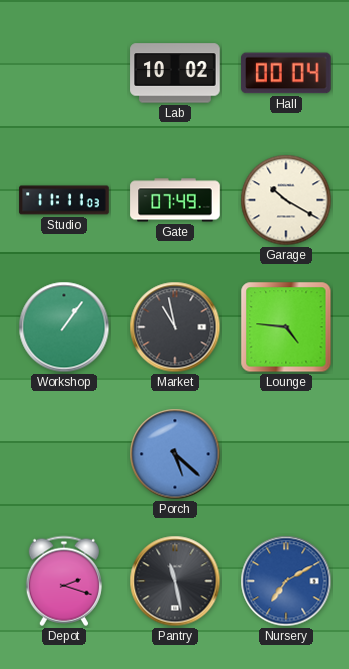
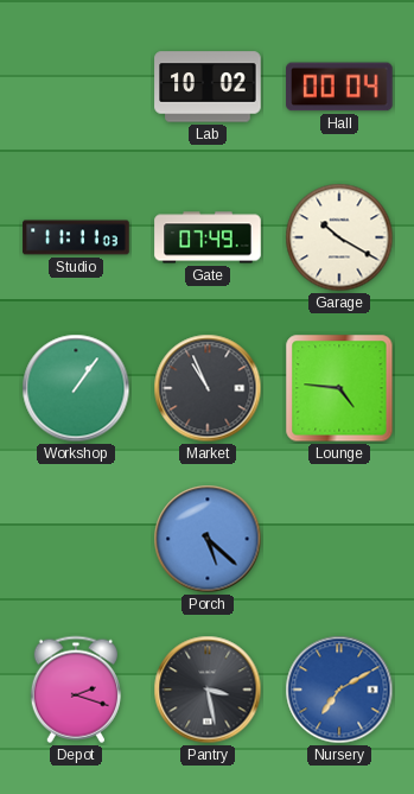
Market: 10:58 -> 10:56
Pantry: 11:28 -> 3:28
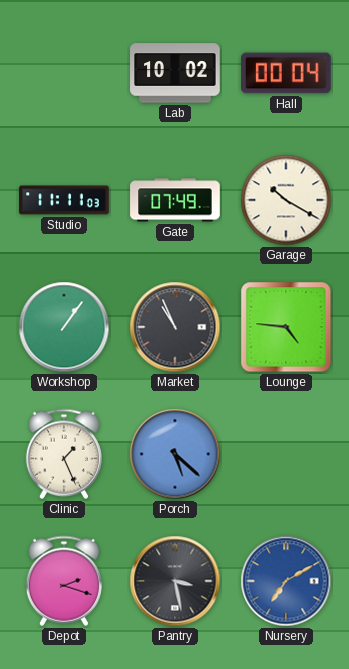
Clinic: none -> 1:26
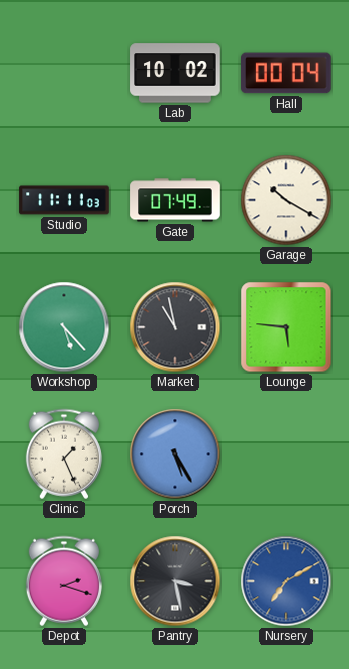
Workshop: 1:06 -> 5:23
Market: 10:56 -> 10:58
Lounge: 4:46 -> 5:46
Porch: 5:22 -> 5:25
